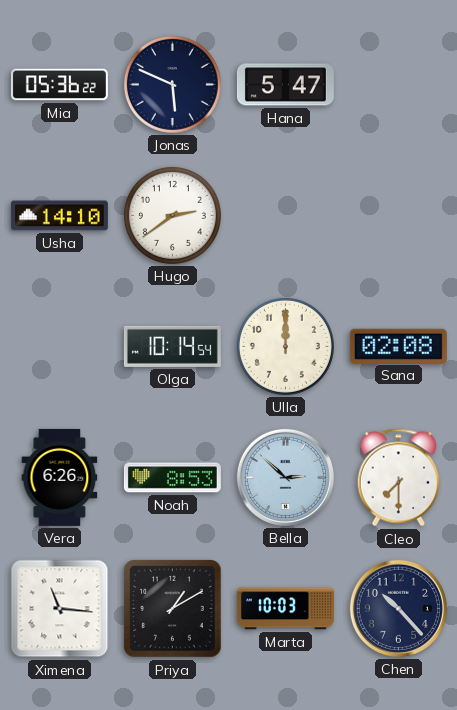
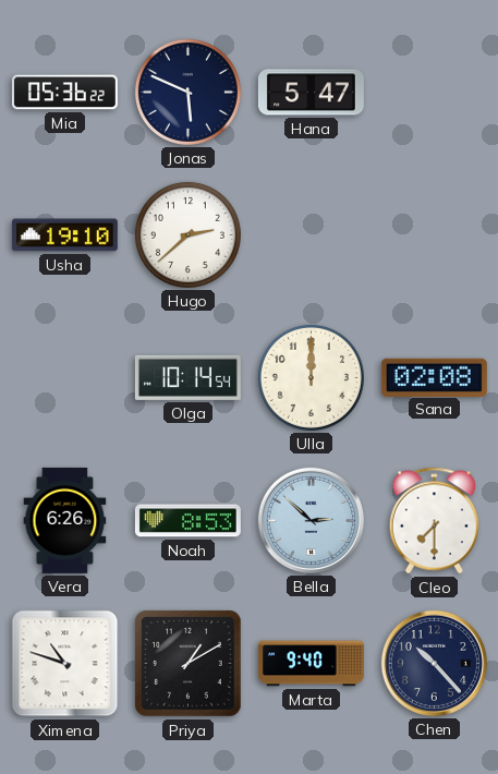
Usha: 14:10 -> 19:10
Hugo: 2:39 -> 2:38
Ximena: 11:16 -> 10:48
Marta: 10:03 -> 9:40
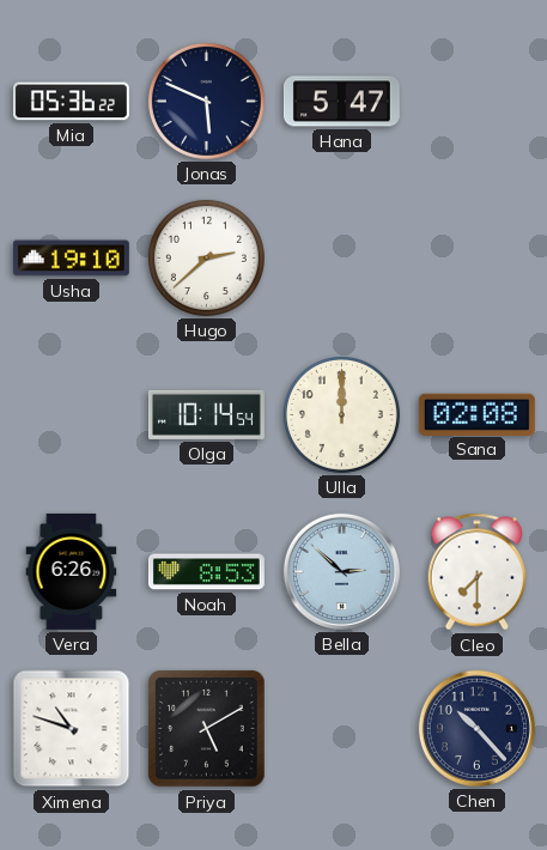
Priya: 1:10 -> 5:10
Marta: 9:40 -> none
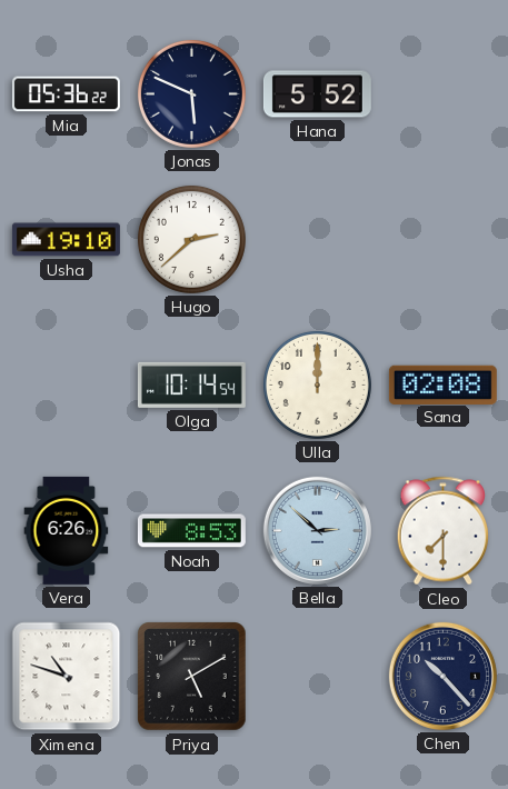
Hana: 5:47 -> 5:52
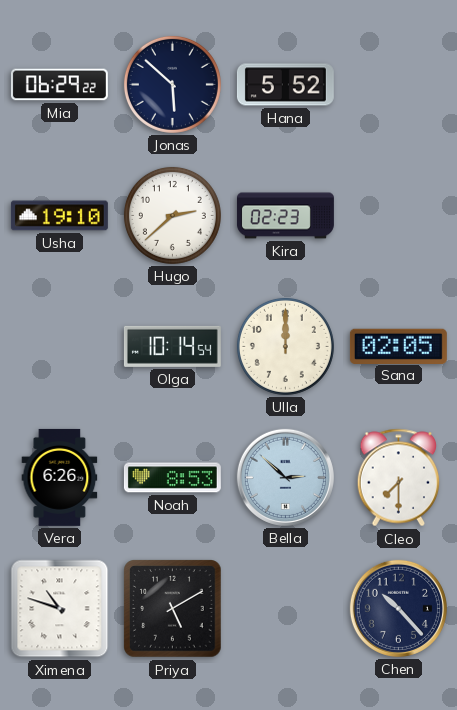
Mia: 05:36 -> 06:29
Jonas: 5:49 -> 5:52
Kira: none -> 02:23
Sana: 02:08 -> 02:05
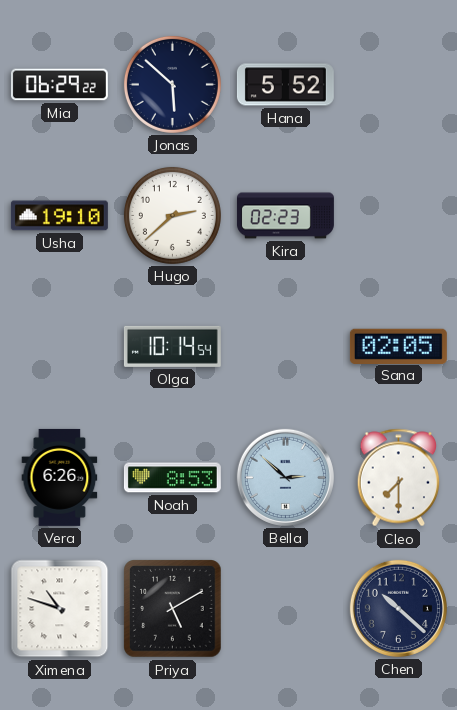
Ulla: 12:00 -> none
Chen: 10:23 -> 10:22
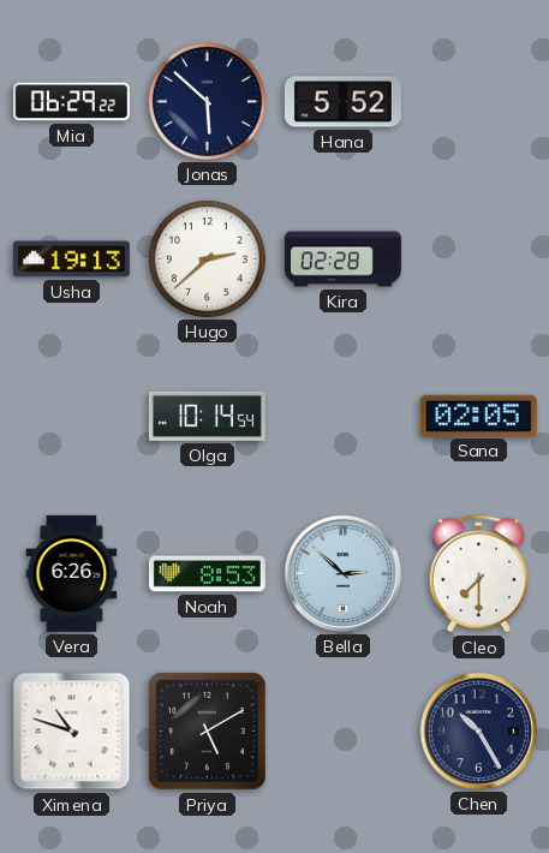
Usha: 19:10 -> 19:13
Kira: 02:23 -> 02:28
Chen: 10:22 -> 10:25
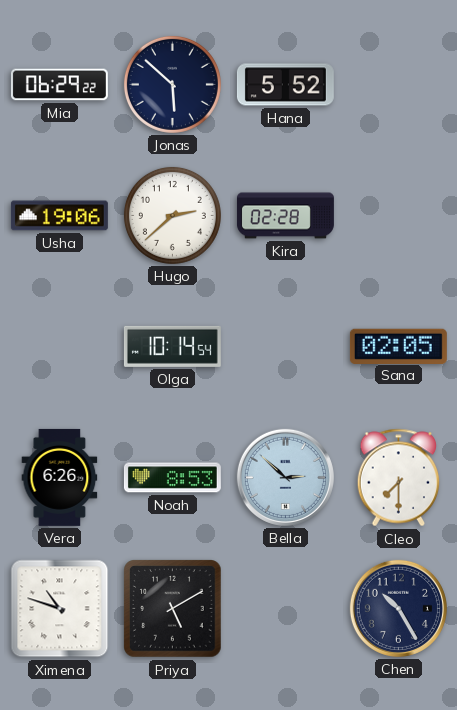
Usha: 19:13 -> 19:06
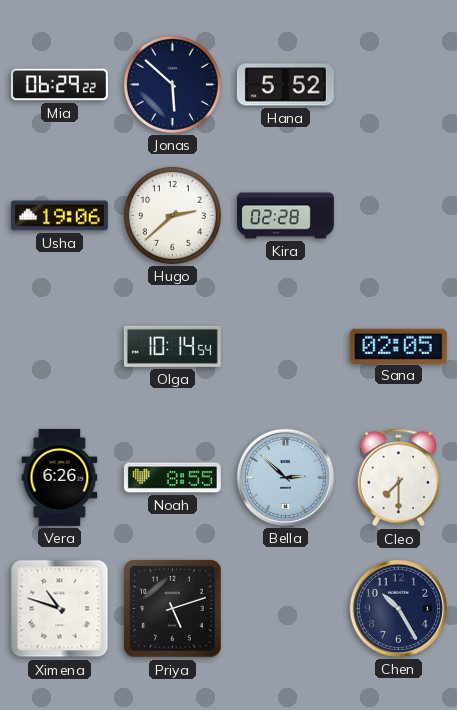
Noah: 8:53 -> 8:55
Priya: 5:10 -> 5:12
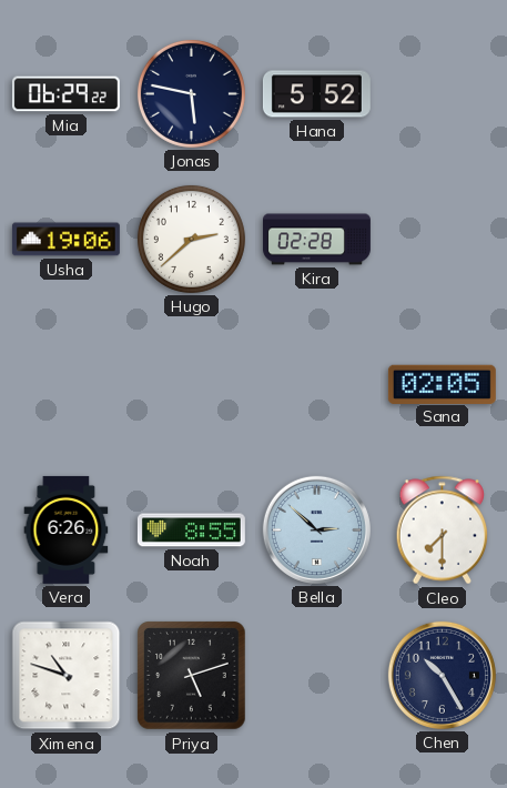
Jonas: 5:52 -> 5:47
Olga: 10:14 -> none
